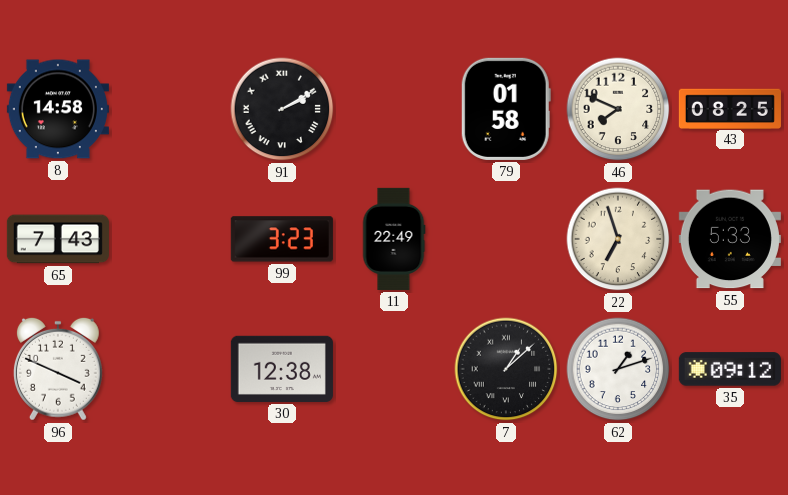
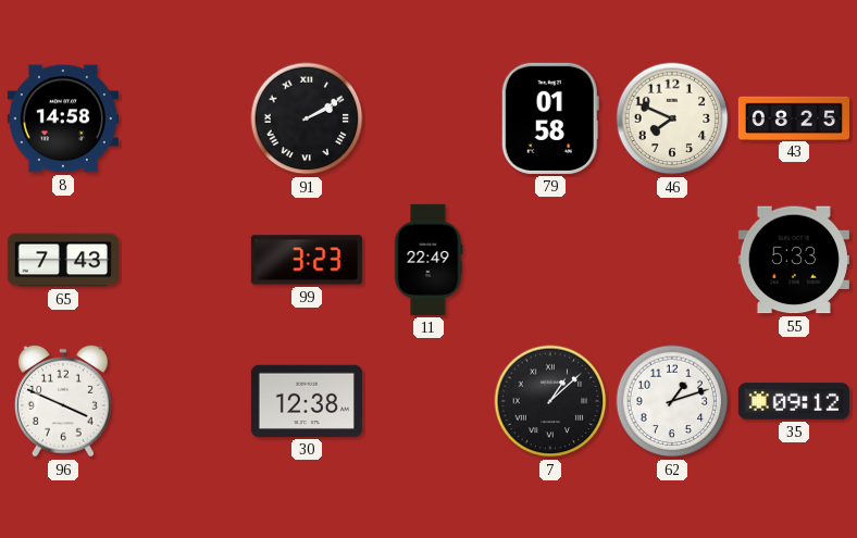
22: 6:57 -> none
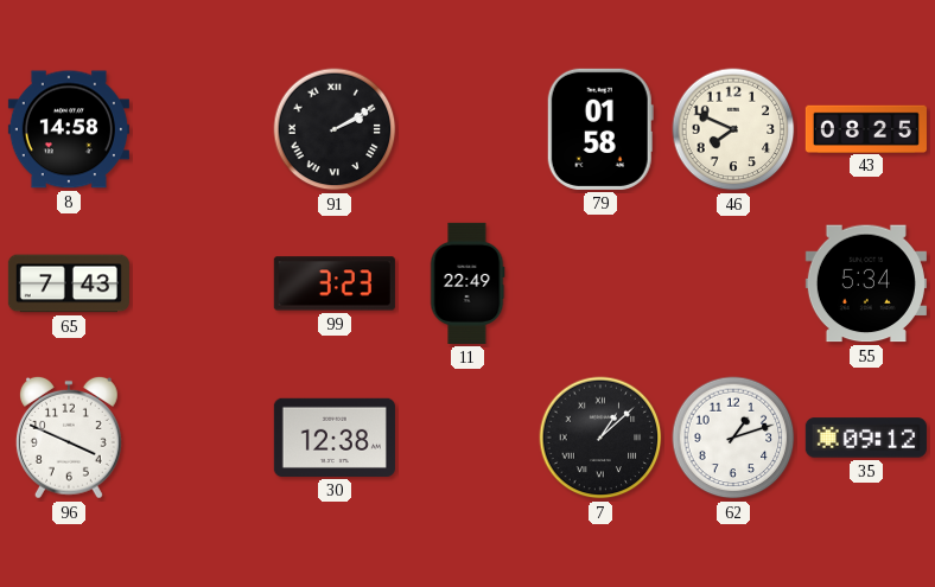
55: 5:33 -> 5:34
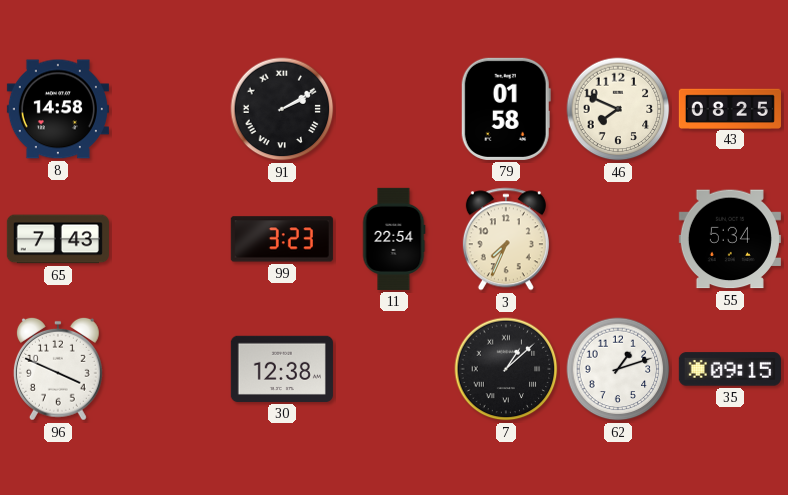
11: 22:49 -> 22:54
3: none -> 7:34
35: 09:12 -> 09:15
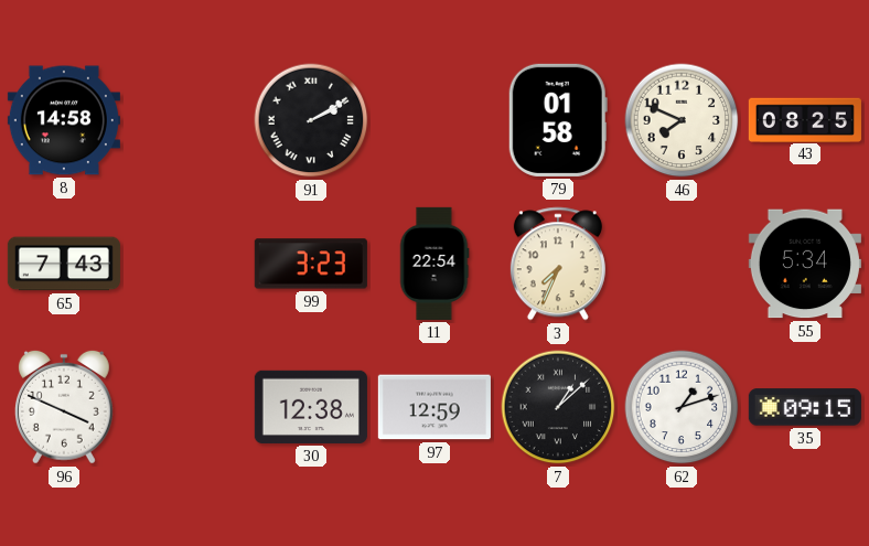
97: none -> 12:59
